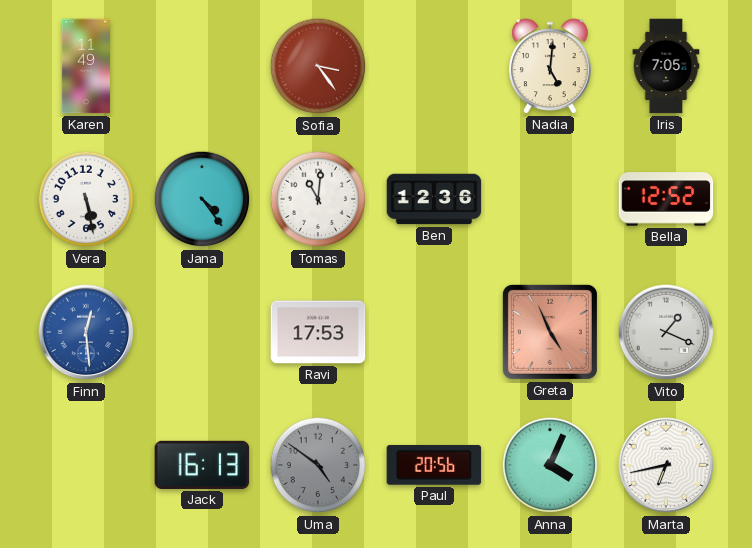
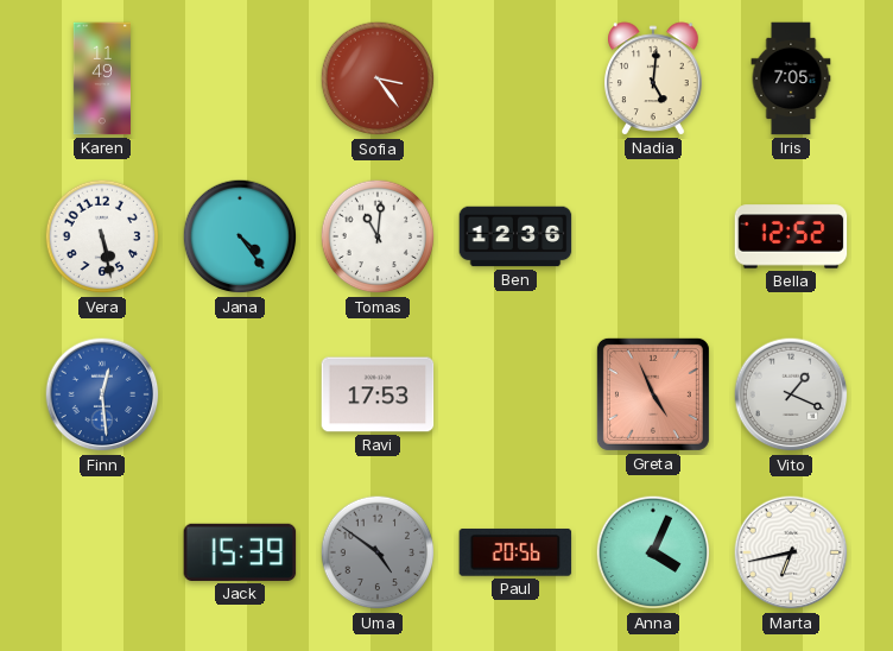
Jack: 16:13 -> 15:39
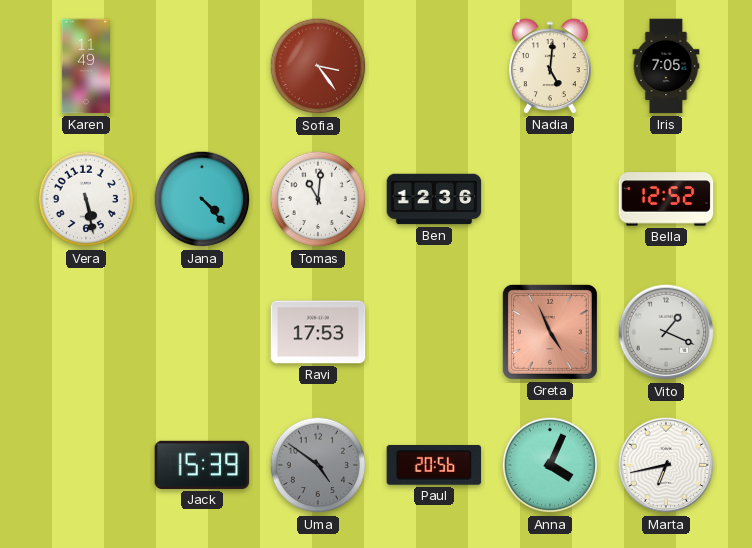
Jana: 4:24 -> 4:23
Finn: 12:29 -> none
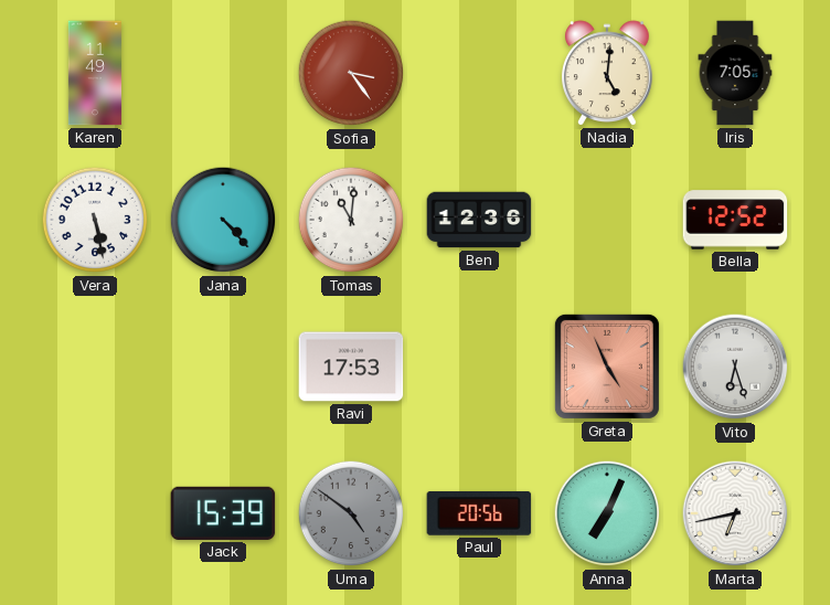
Vito: 1:19 -> 6:27
Anna: 4:04 -> 7:04
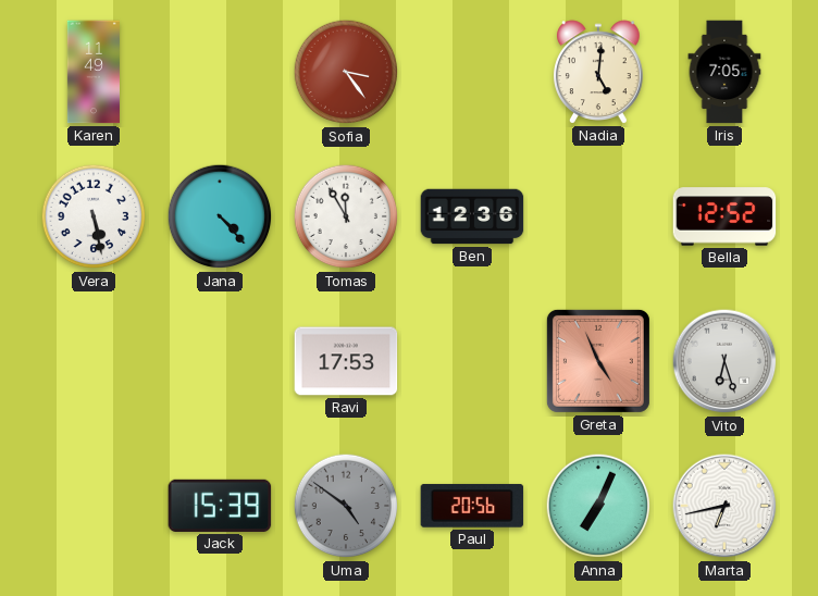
Tomas: 11:01 -> 11:55
